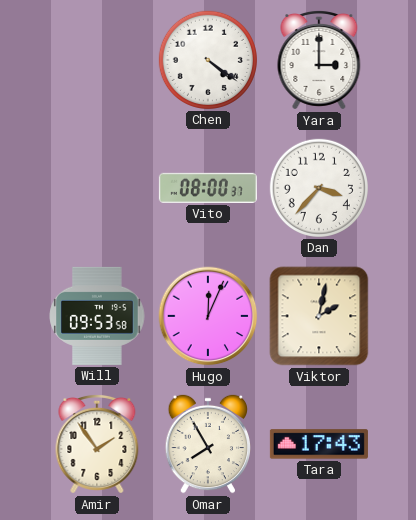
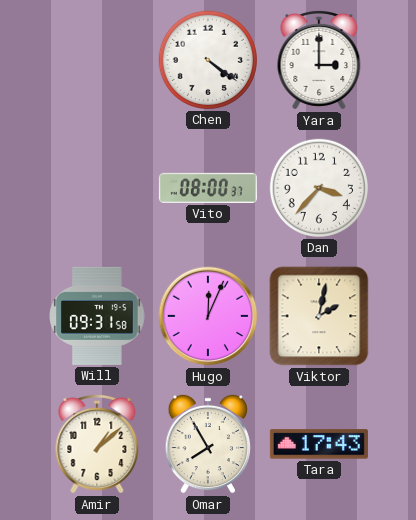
Will: 09:53 -> 09:31
Amir: 1:54 -> 1:08
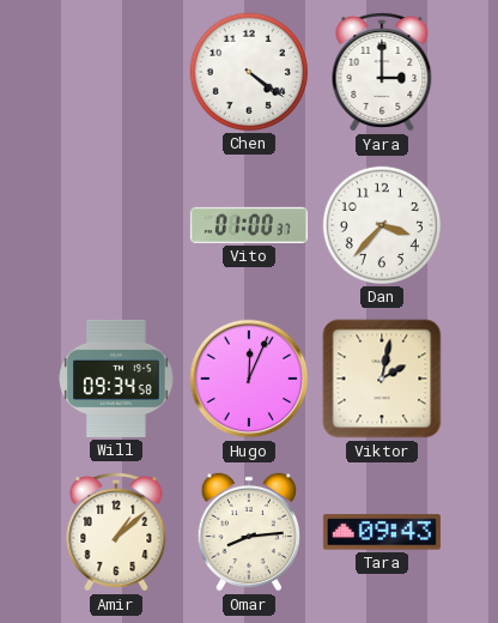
Vito: 08:00 -> 01:00
Will: 09:31 -> 09:34
Omar: 7:55 -> 8:14
Tara: 17:43 -> 09:43
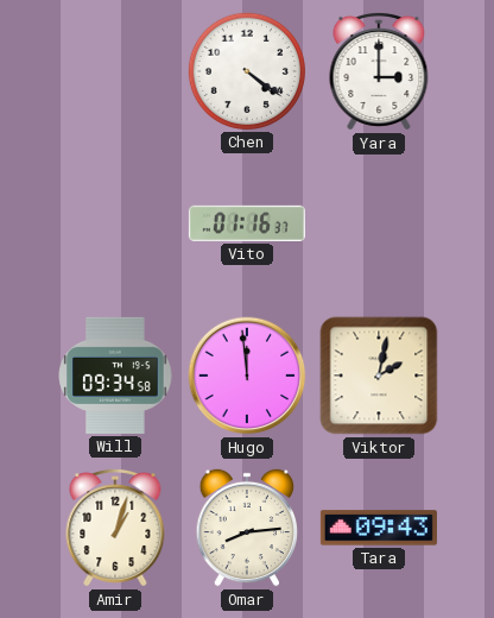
Vito: 01:00 -> 01:16
Dan: 3:37 -> none
Hugo: 12:04 -> 11:59
Amir: 1:08 -> 1:03
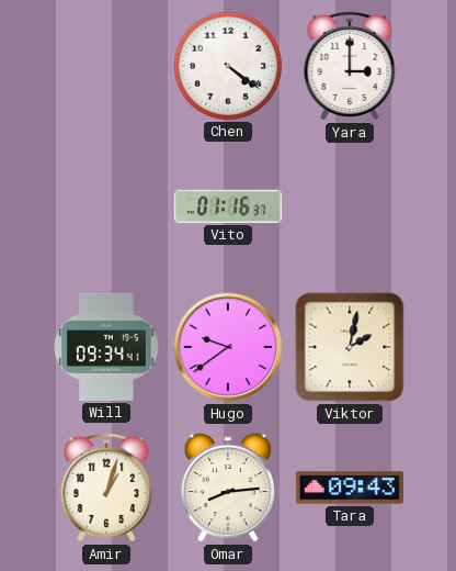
Will: 09:34:58 -> 09:34:41
Hugo: 11:59 -> 9:39
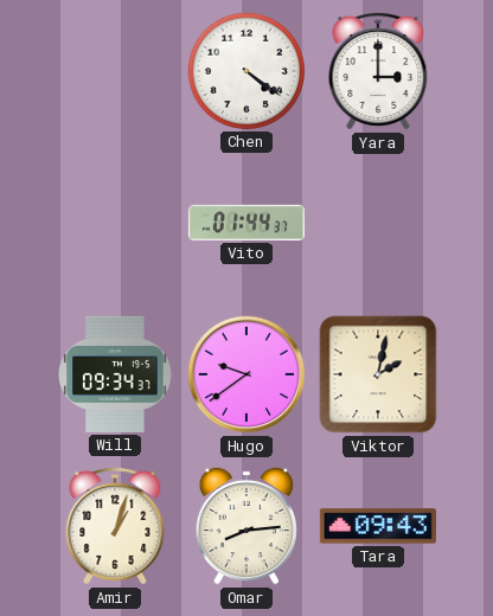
Vito: 01:16 -> 01:44
Will: 09:34:41 -> 09:34:37
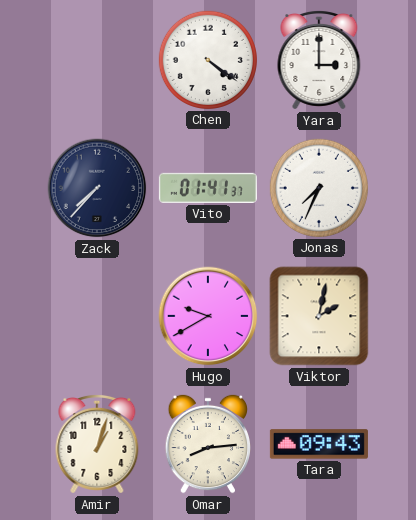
Zack: none -> 7:37
Vito: 01:44 -> 01:41
Jonas: none -> 7:34
Will: 09:34 -> none
Hugo: 9:39 -> 9:40
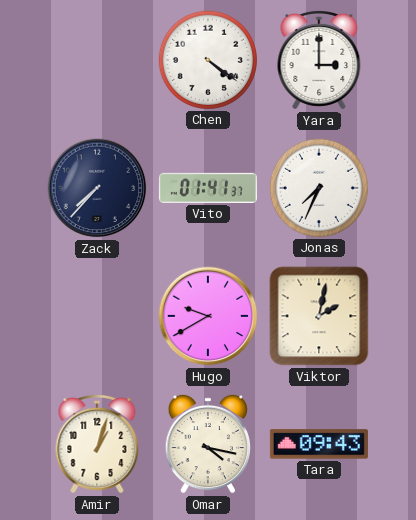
Omar: 8:14 -> 4:17
